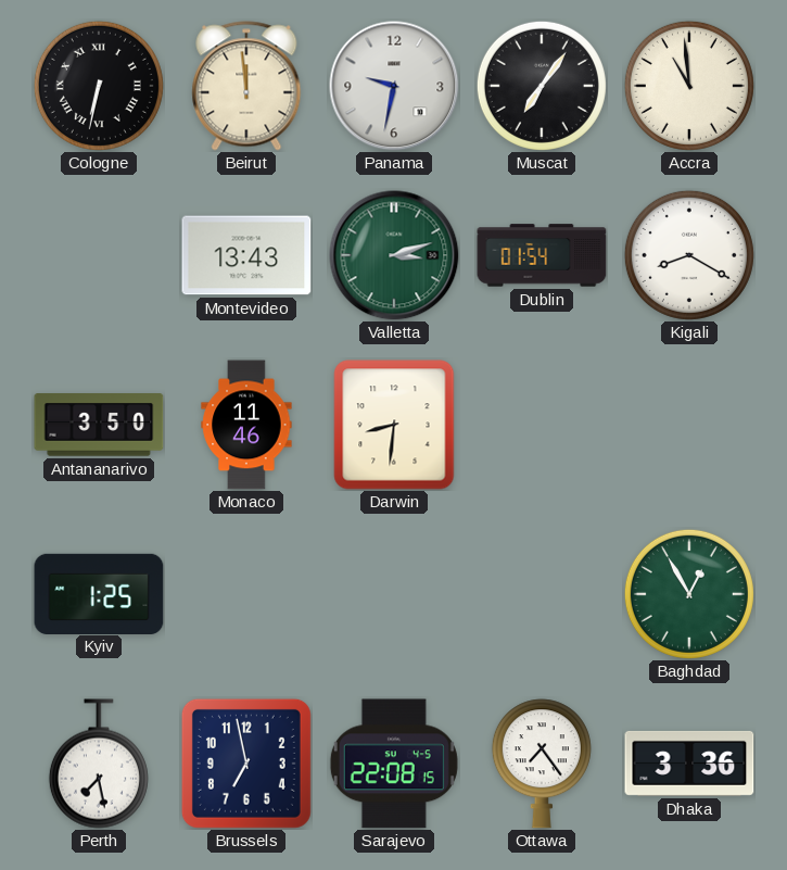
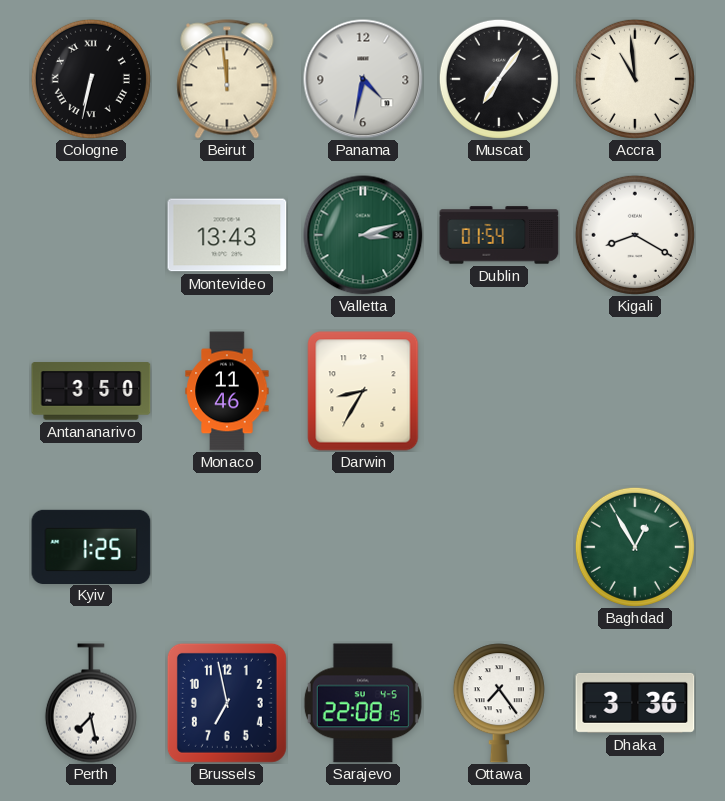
Panama: 9:32 -> 4:32
Darwin: 8:31 -> 8:35
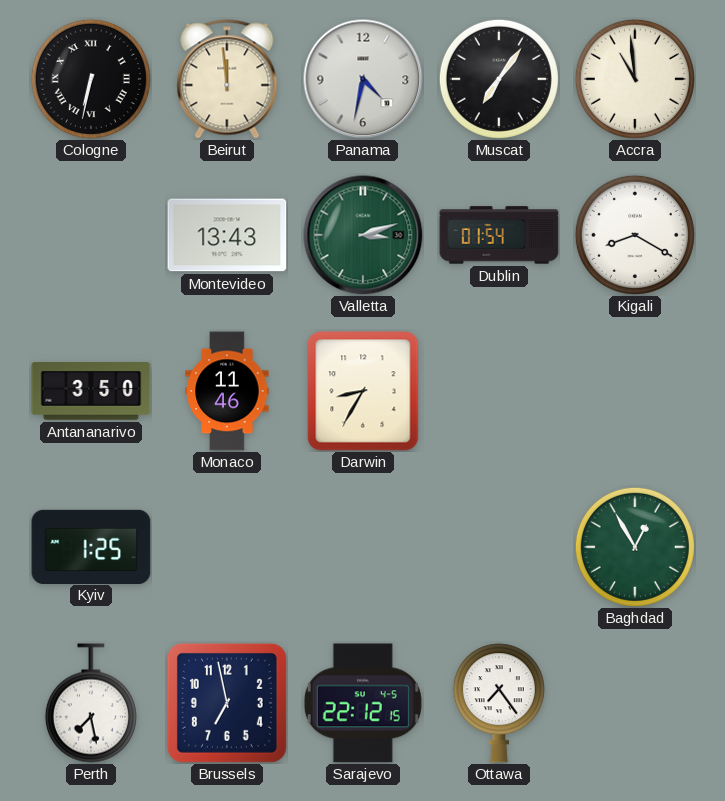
Sarajevo: 22:08 -> 22:12
Dhaka: 3:36 -> none
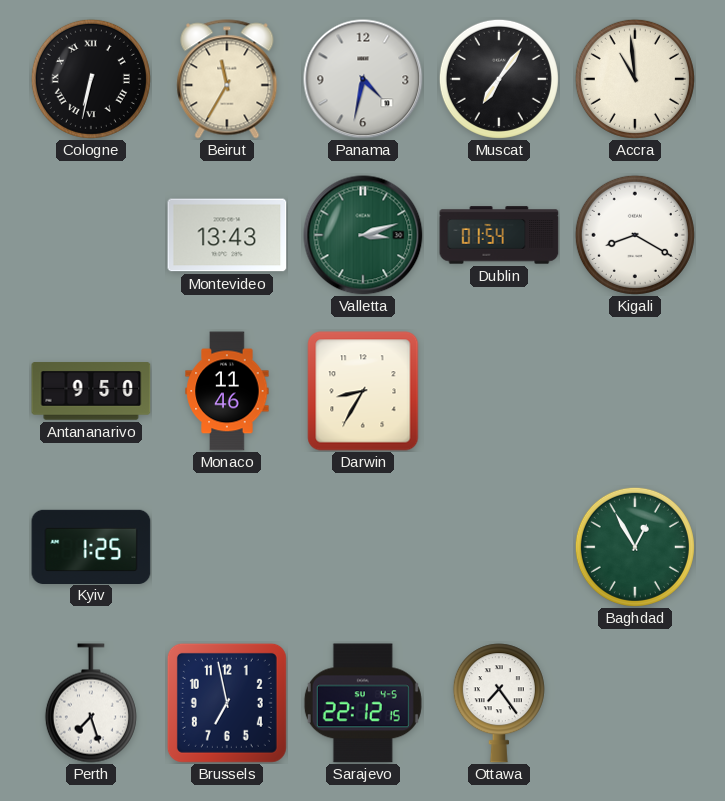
Beirut: 11:59 -> 11:35
Antananarivo: 3:50 -> 9:50
Perth: 7:28 -> 7:27
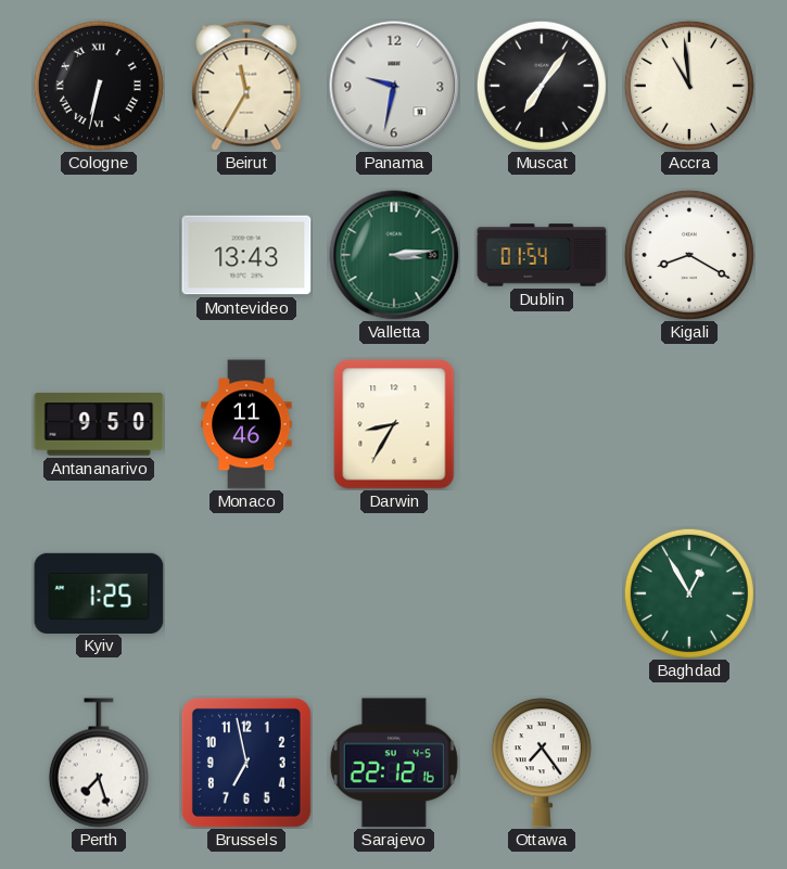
Panama: 4:32 -> 9:32
Valletta: 3:12 -> 3:14
Sarajevo: 22:12:15 -> 22:12:16
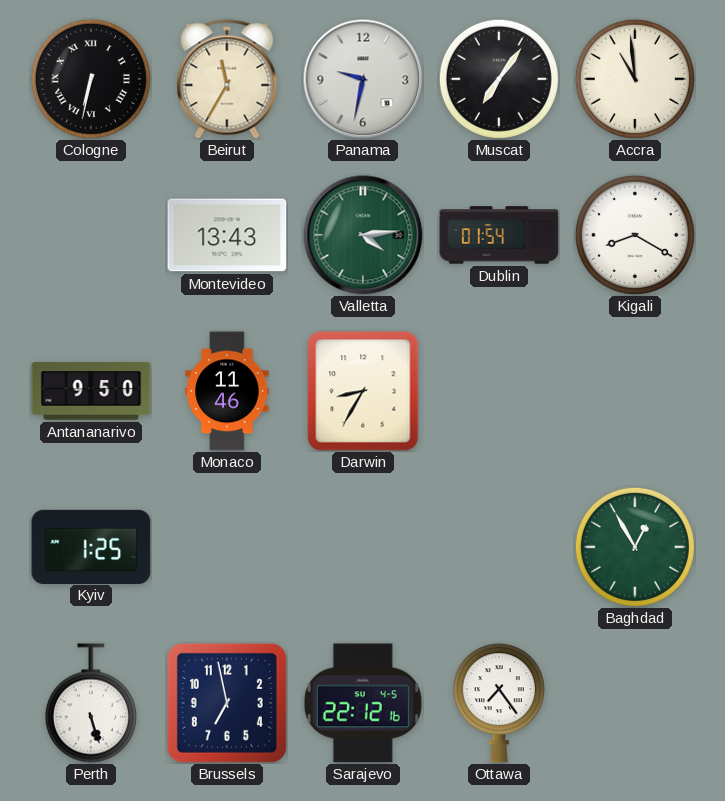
Valletta: 3:14 -> 4:14
Perth: 7:27 -> 5:27
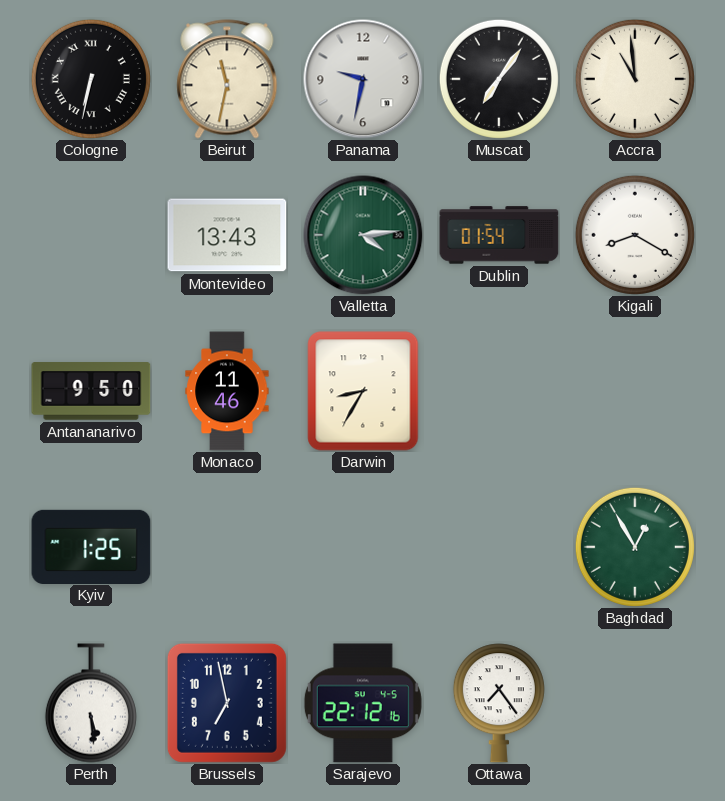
Beirut: 11:35 -> 11:32
Perth: 5:27 -> 5:29
